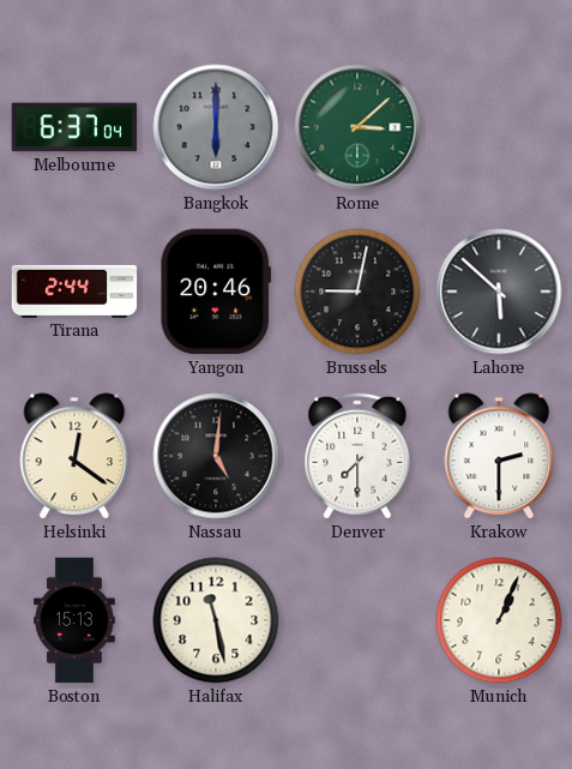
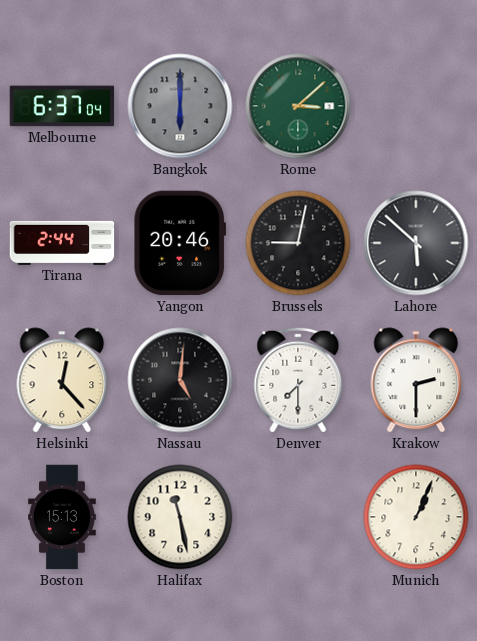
Helsinki: 12:21 -> 12:23
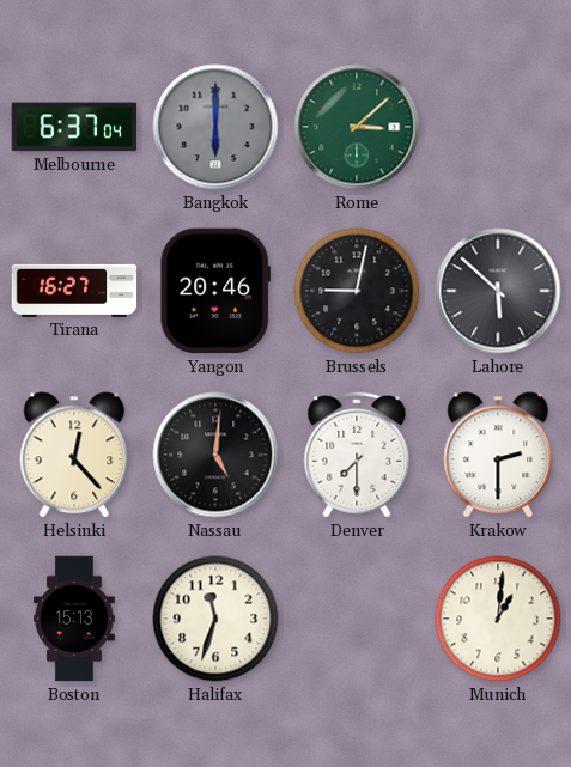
Tirana: 2:44 -> 16:27
Halifax: 11:28 -> 11:33
Munich: 1:04 -> 1:01
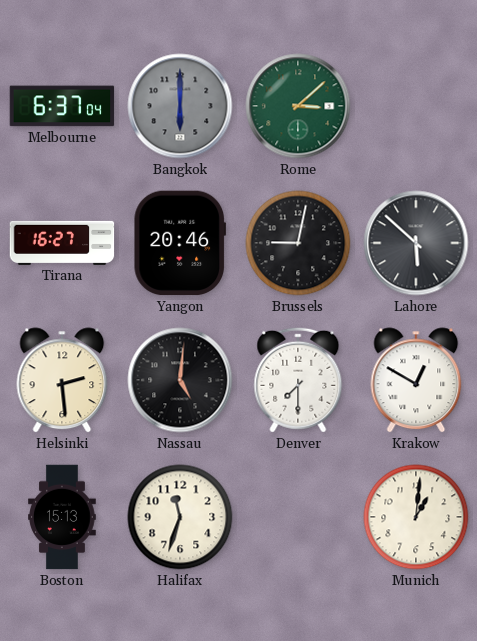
Helsinki: 12:23 -> 2:29
Krakow: 2:30 -> 12:50
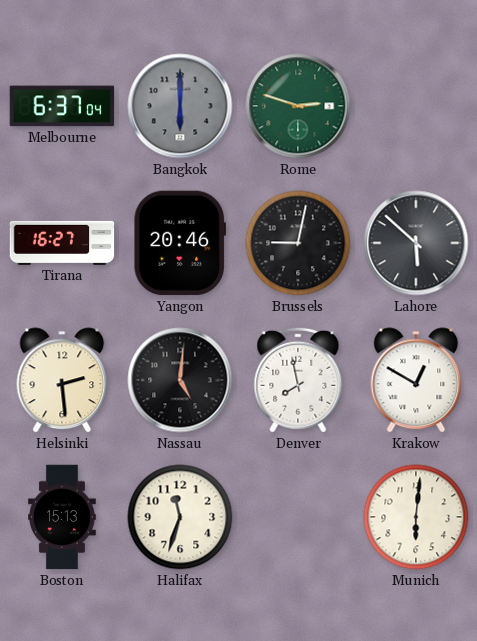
Rome: 3:08 -> 2:48
Denver: 7:30 -> 7:58
Munich: 1:01 -> 6:01
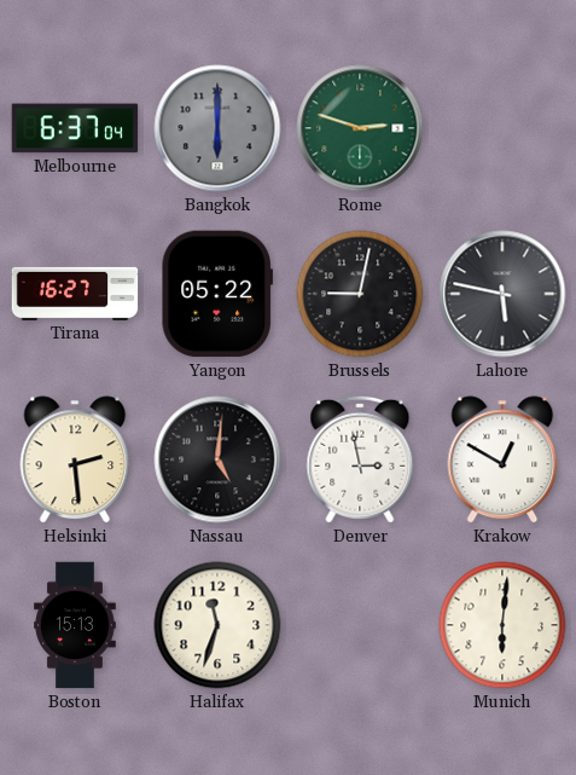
Yangon: 20:46 -> 05:22
Lahore: 5:52 -> 5:47
Denver: 7:58 -> 2:58
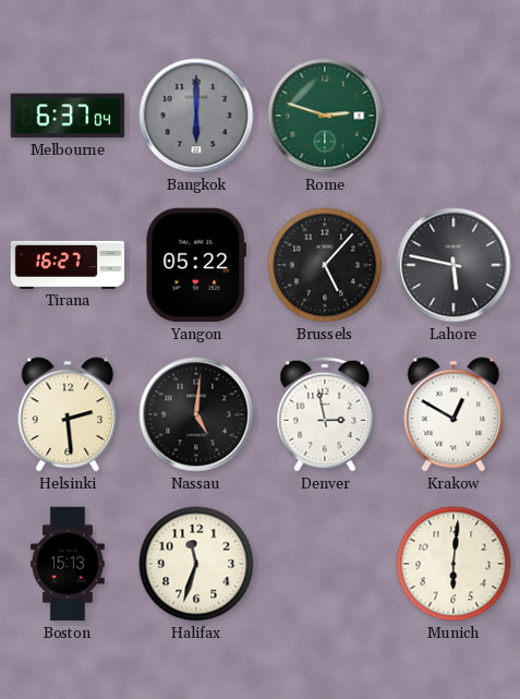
Brussels: 9:02 -> 5:07
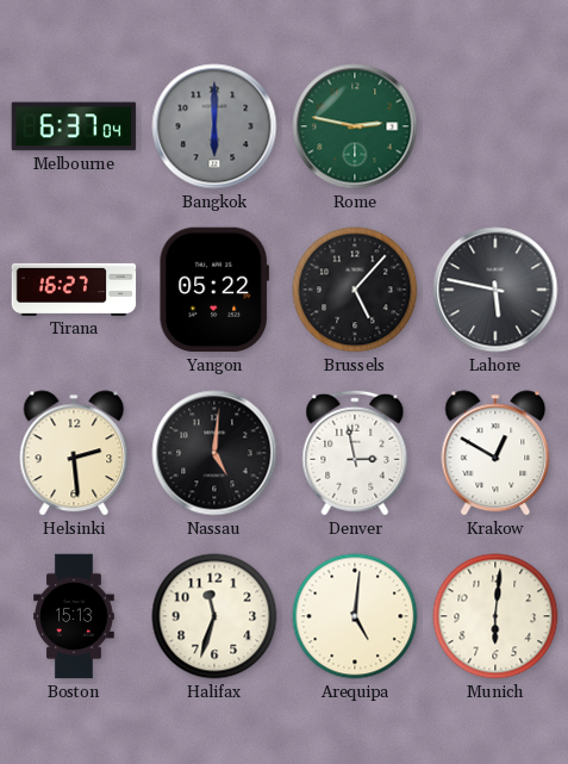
Rome: 2:48 -> 2:47
Arequipa: none -> 5:01
